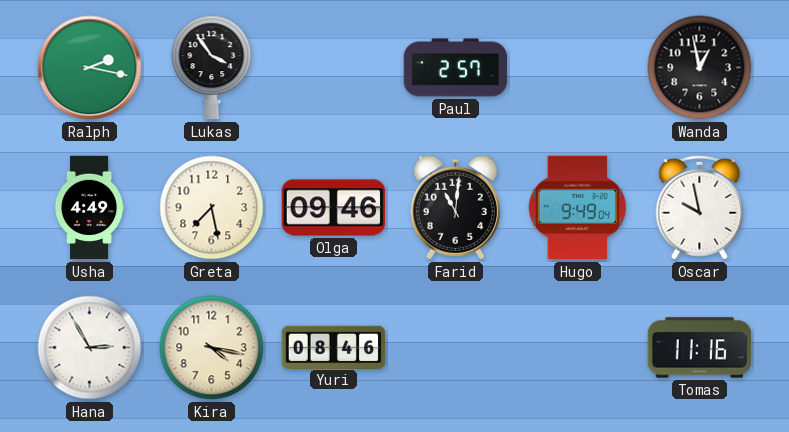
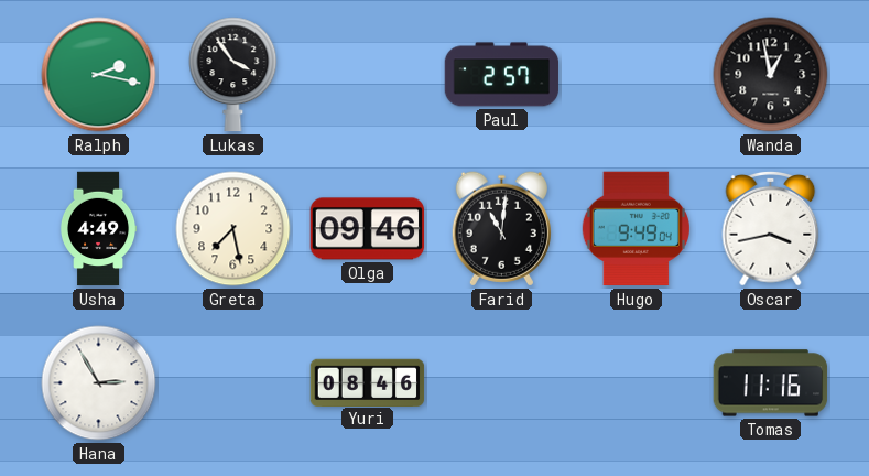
Oscar: 9:58 -> 3:43
Kira: 4:17 -> none
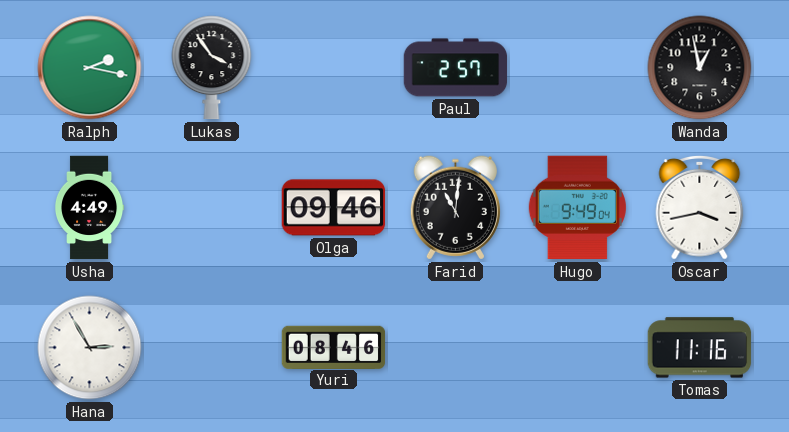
Greta: 7:28 -> none
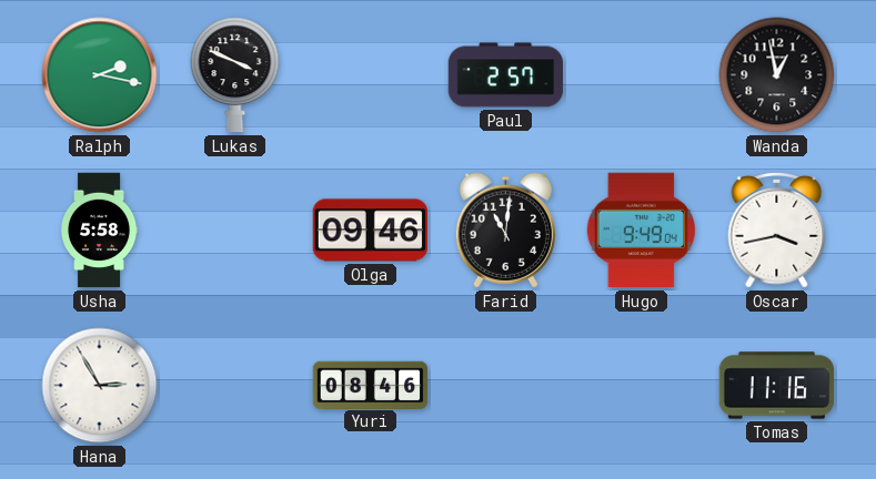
Lukas: 3:54 -> 3:49
Usha: 4:49 -> 5:58
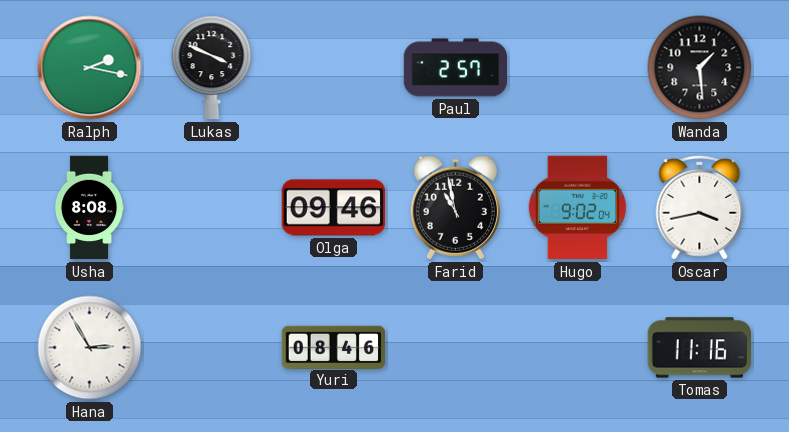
Wanda: 12:58 -> 1:29
Usha: 5:58 -> 8:08
Farid: 11:01 -> 10:58
Hugo: 9:49 -> 9:02
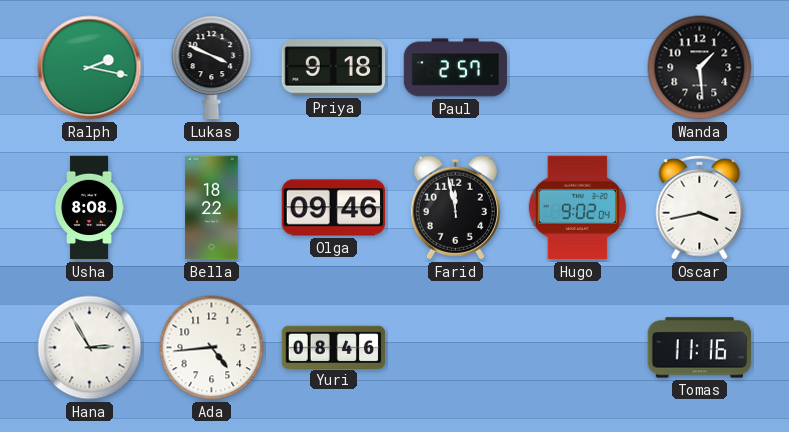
Priya: none -> 9:18
Bella: none -> 18:22
Farid: 10:58 -> 11:58
Ada: none -> 4:44
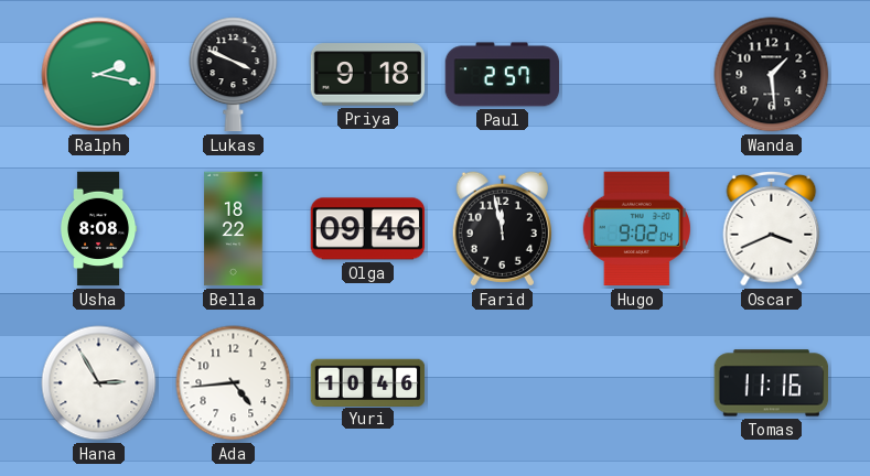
Oscar: 3:43 -> 3:41
Yuri: 08:46 -> 10:46
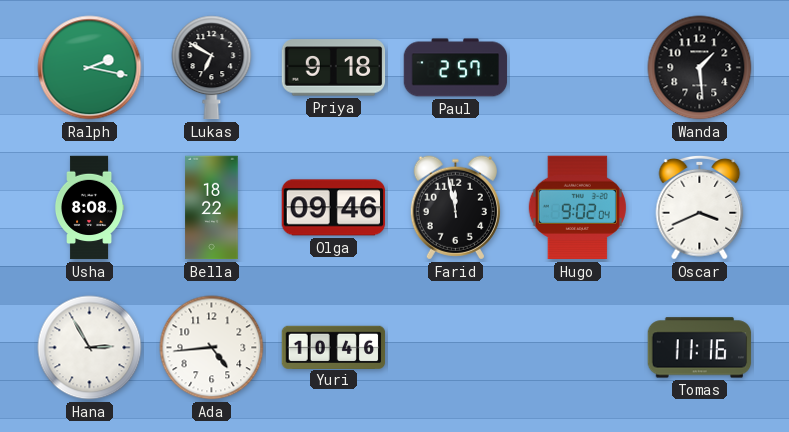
Lukas: 3:49 -> 6:50
